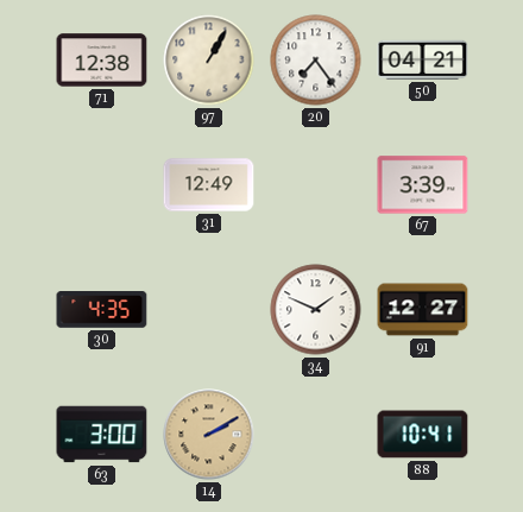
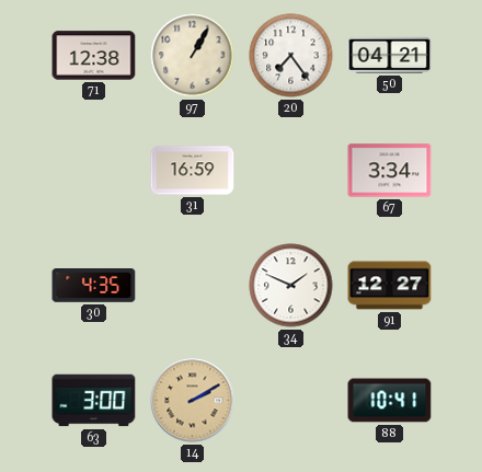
31: 12:49 -> 16:59
67: 3:39 -> 3:34
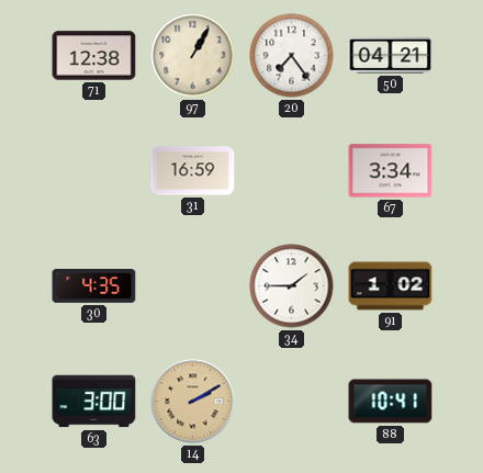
34: 1:49 -> 1:45
91: 12:27 -> 1:02
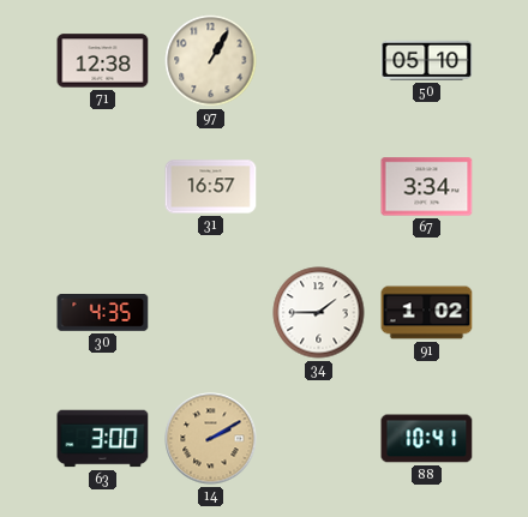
20: 7:24 -> none
50: 04:21 -> 05:10
31: 16:59 -> 16:57
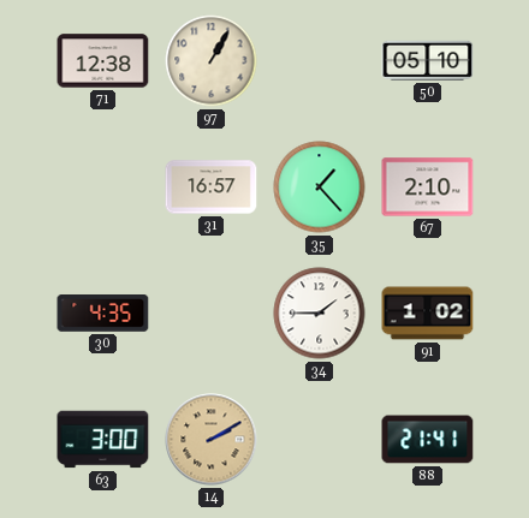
35: none -> 1:23
67: 3:34 -> 2:10
88: 10:41 -> 21:41
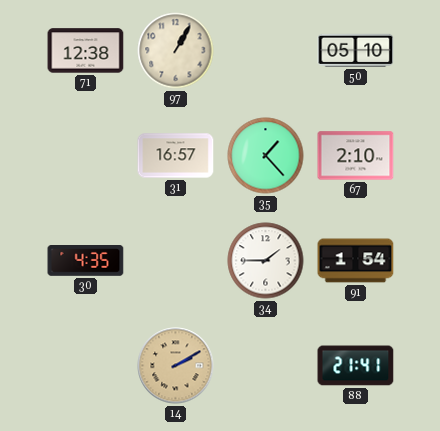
91: 1:02 -> 1:54
63: 3:00 -> none
